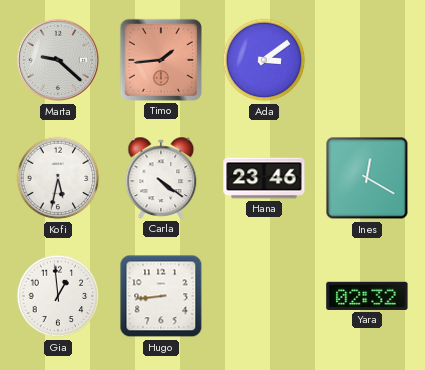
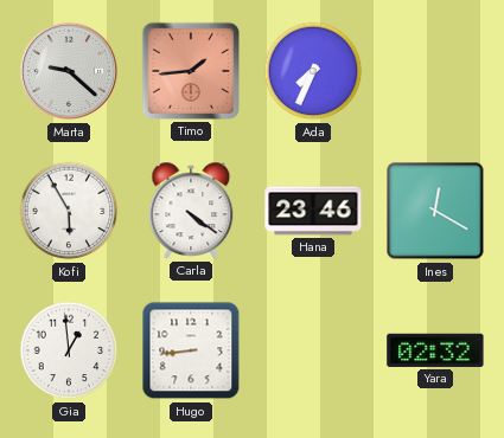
Ada: 3:09 -> 7:34
Kofi: 5:32 -> 5:55
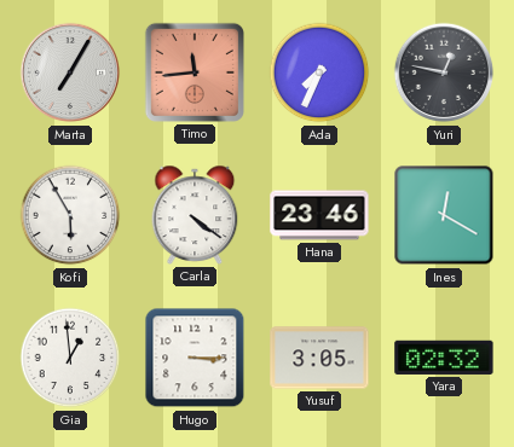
Marta: 9:22 -> 7:05
Timo: 1:44 -> 11:44
Yuri: none -> 12:47
Hugo: 8:44 -> 3:15
Yusuf: none -> 3:05
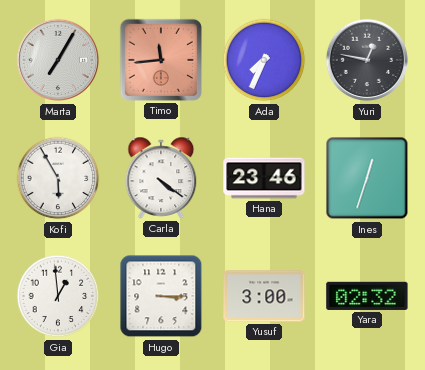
Ines: 12:20 -> 12:33
Yusuf: 3:05 -> 3:00
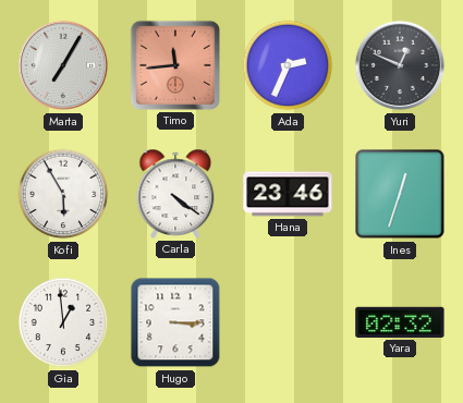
Ada: 7:34 -> 2:34
Yuri: 12:47 -> 12:49
Yusuf: 3:00 -> none
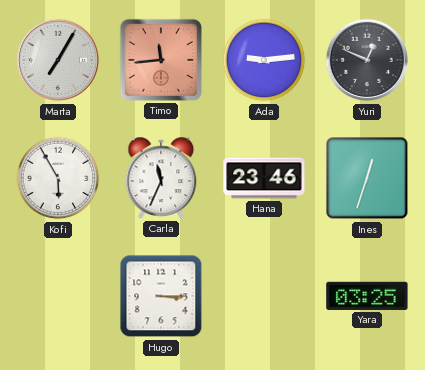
Ada: 2:34 -> 9:14
Carla: 4:21 -> 11:34
Gia: 12:59 -> none
Yara: 02:32 -> 03:25
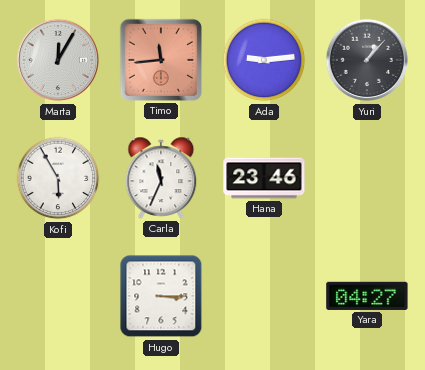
Marta: 7:05 -> 12:05
Yuri: 12:49 -> 1:07
Ines: 12:33 -> none
Yara: 03:25 -> 04:27
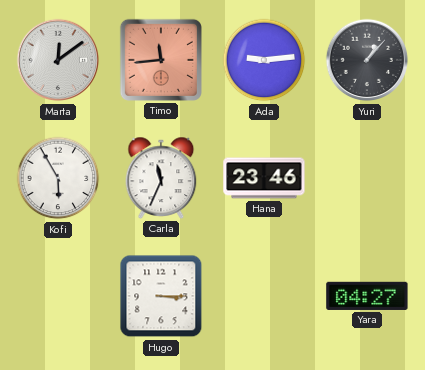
Marta: 12:05 -> 12:09
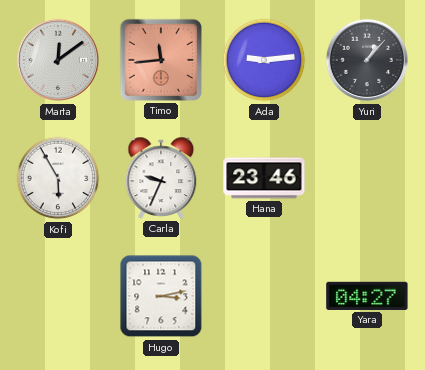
Carla: 11:34 -> 9:34
Hugo: 3:15 -> 3:13
